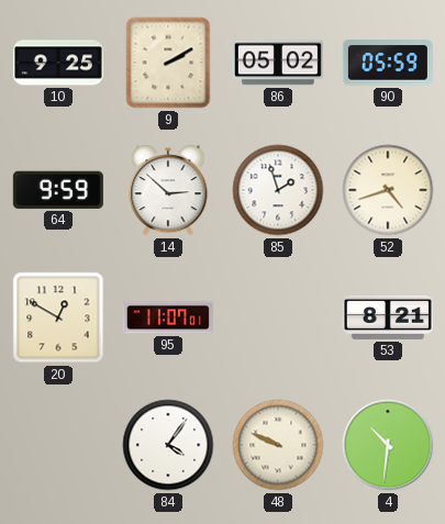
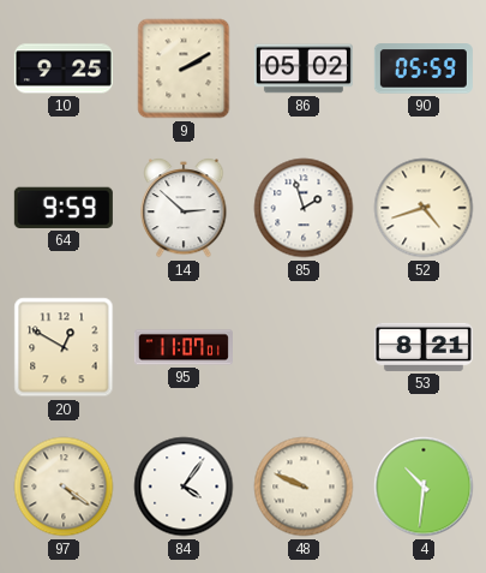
97: none -> 4:21
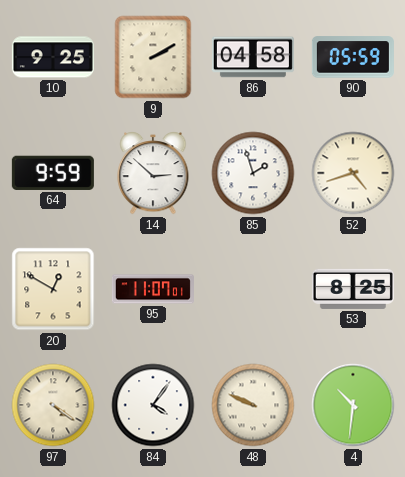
86: 05:02 -> 04:58
53: 8:21 -> 8:25
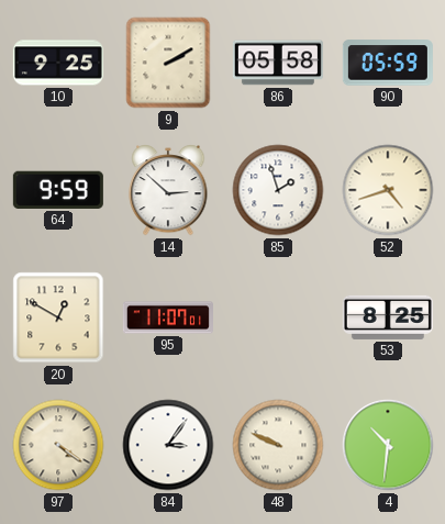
86: 04:58 -> 05:58
84: 4:06 -> 3:06
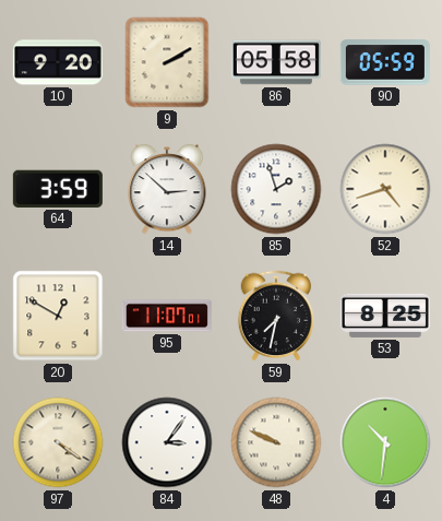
10: 9:25 -> 9:20
64: 9:59 -> 3:59
59: none -> 7:32
